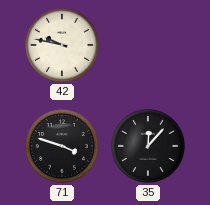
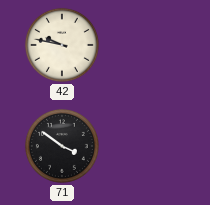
71: 3:48 -> 3:51
35: 12:07 -> none
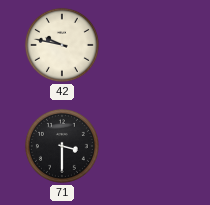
71: 3:51 -> 3:30
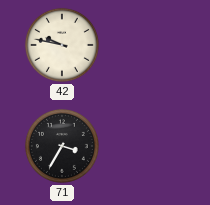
71: 3:30 -> 3:35
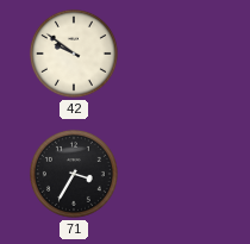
42: 9:47 -> 9:51
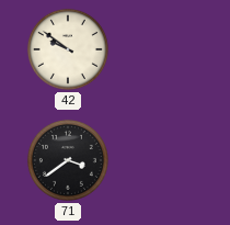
71: 3:35 -> 3:39
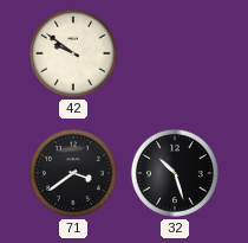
32: none -> 10:27
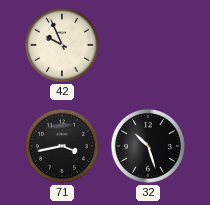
42: 9:51 -> 9:56
71: 3:39 -> 3:43
